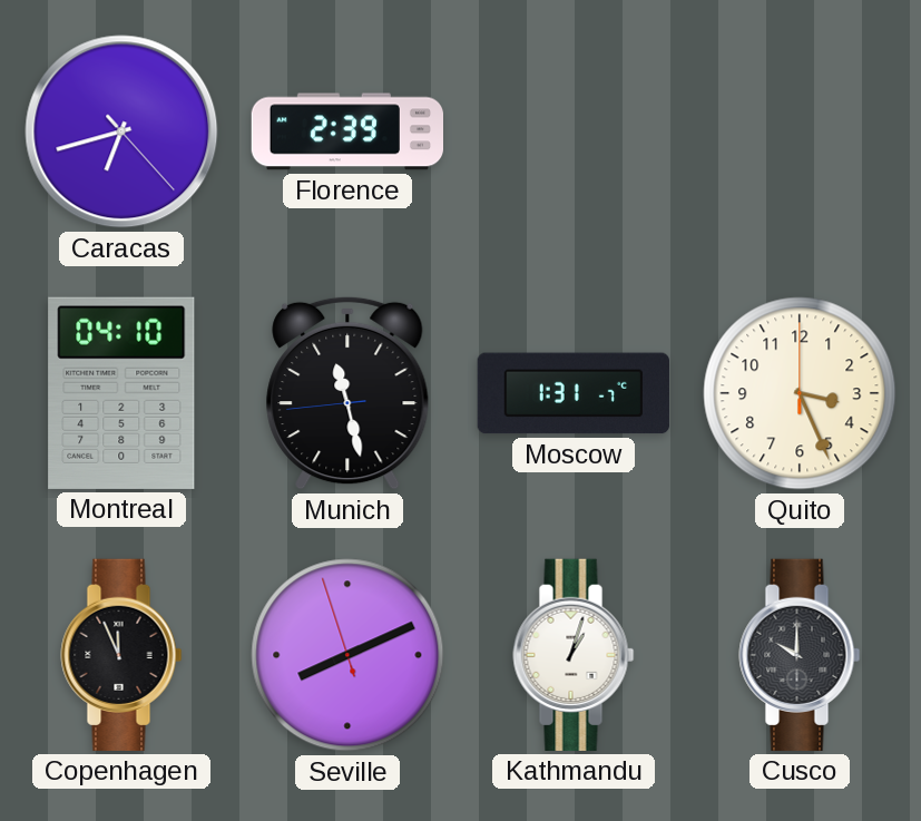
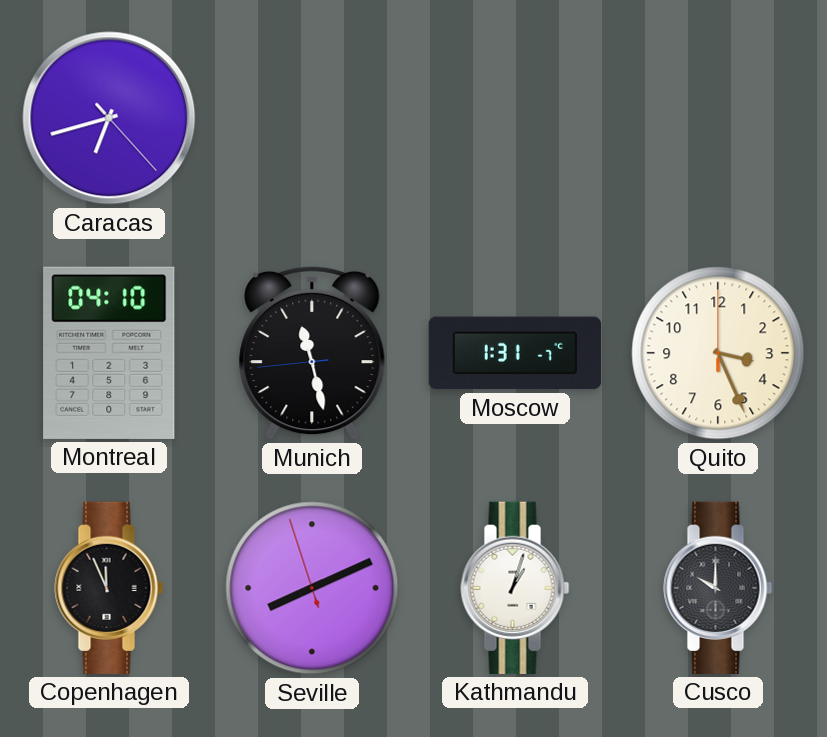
Florence: 2:39 -> none
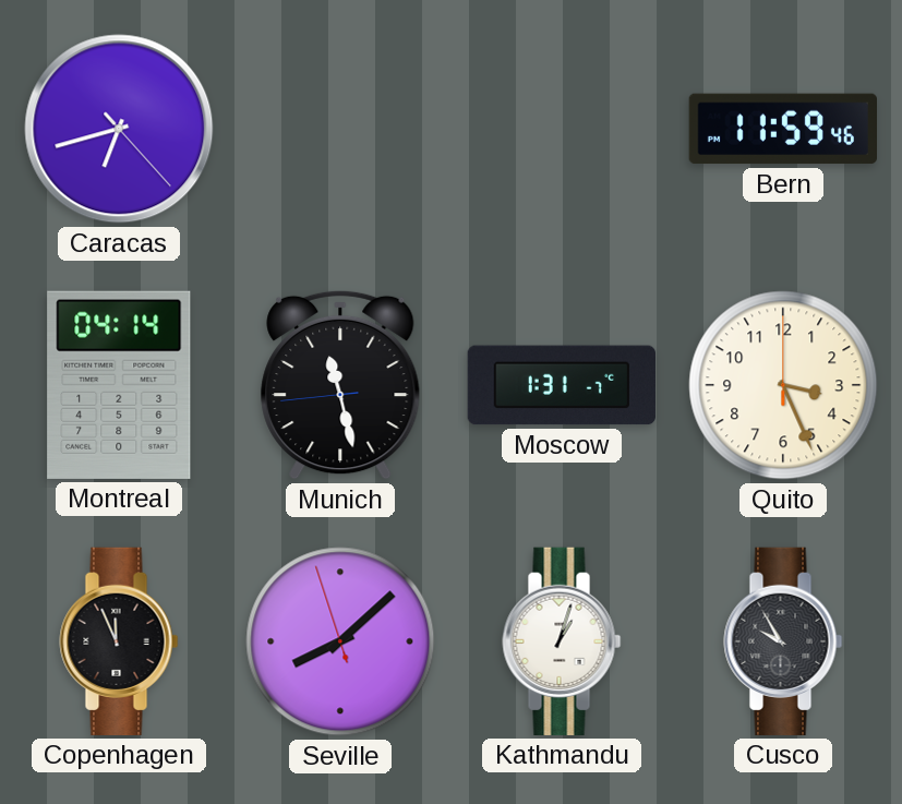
Bern: none -> 11:59
Montreal: 04:10 -> 04:14
Seville: 8:10 -> 8:07
Cusco: 10:00 -> 9:55
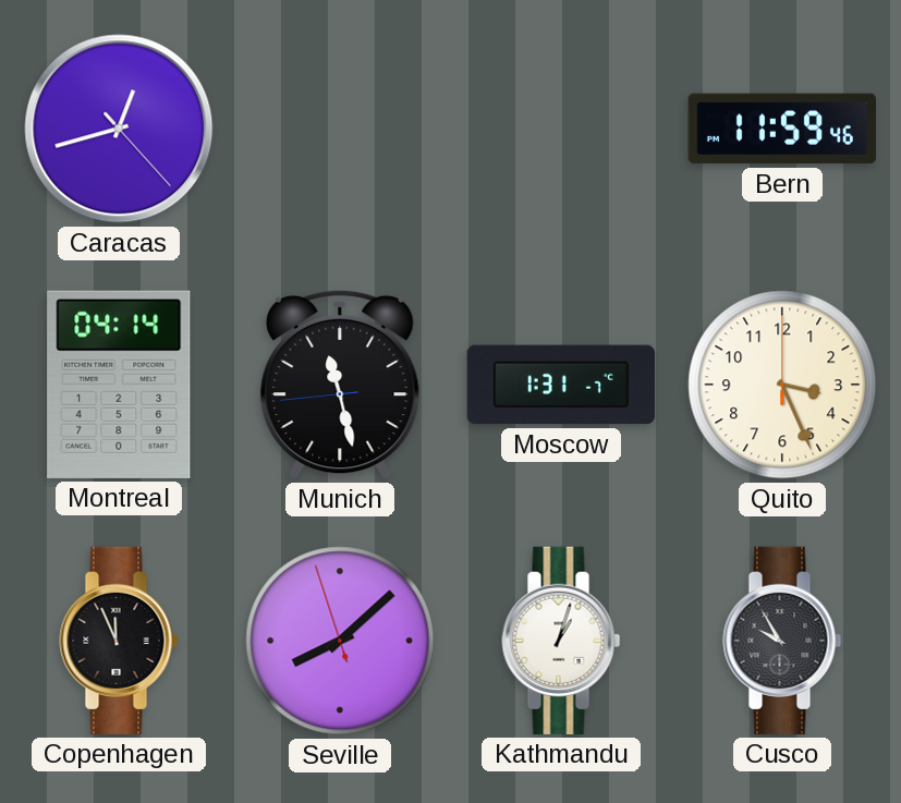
Caracas: 6:42 -> 12:42
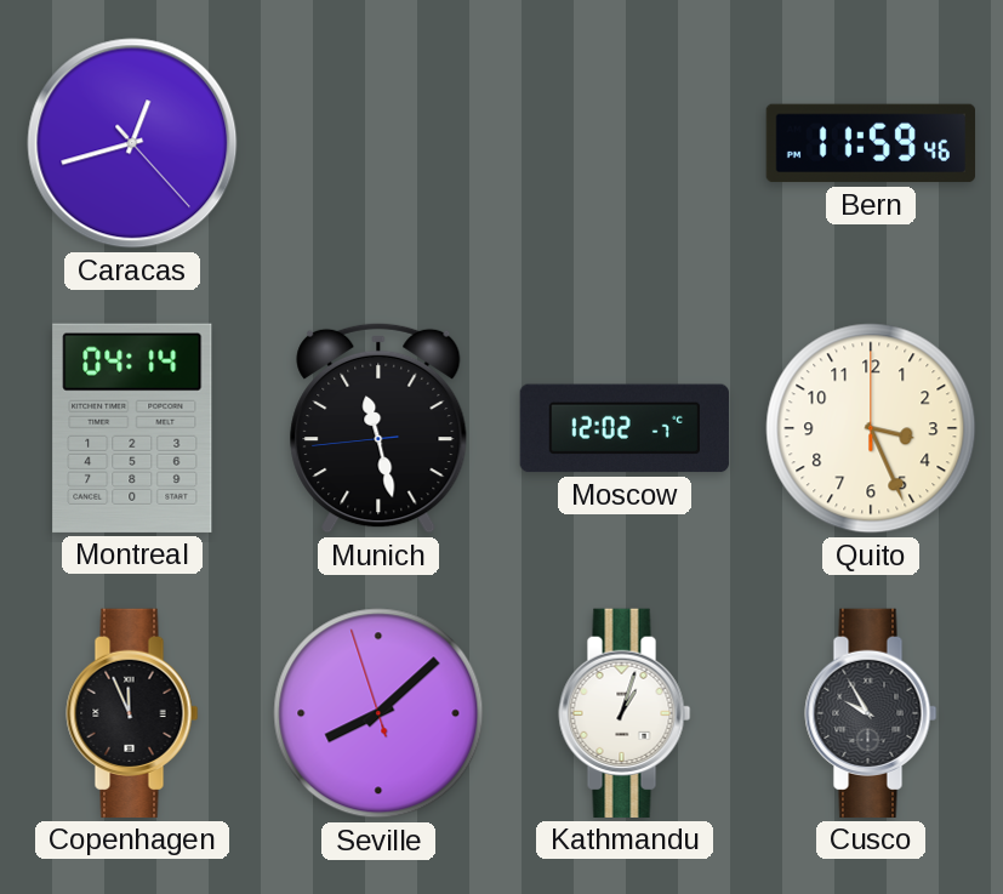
Moscow: 1:31 -> 12:02
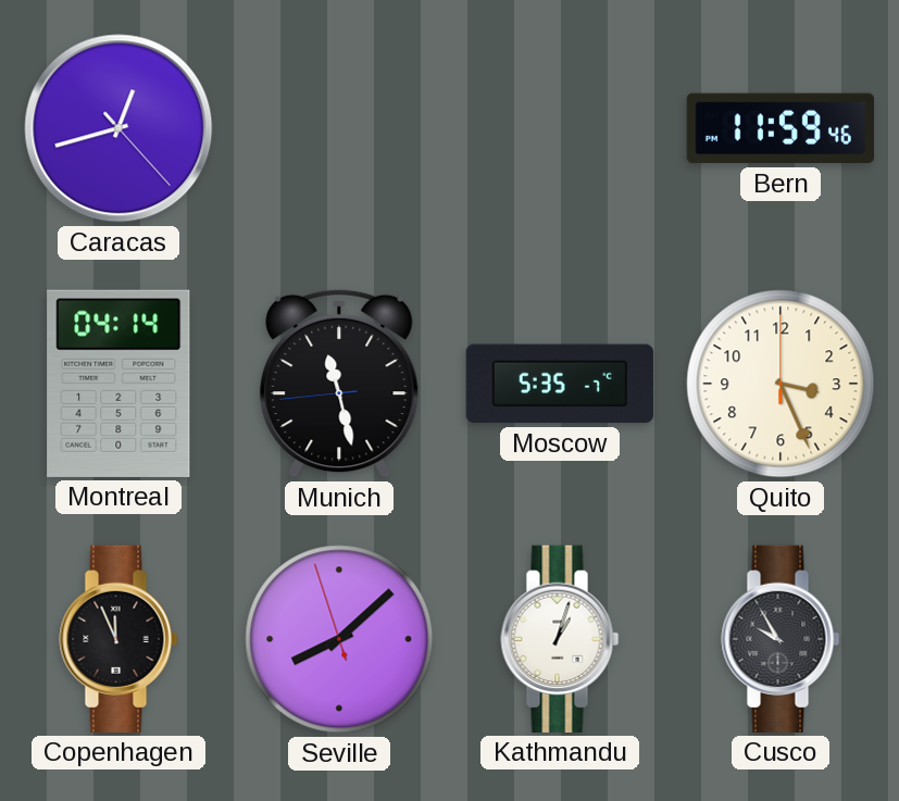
Moscow: 12:02 -> 5:35
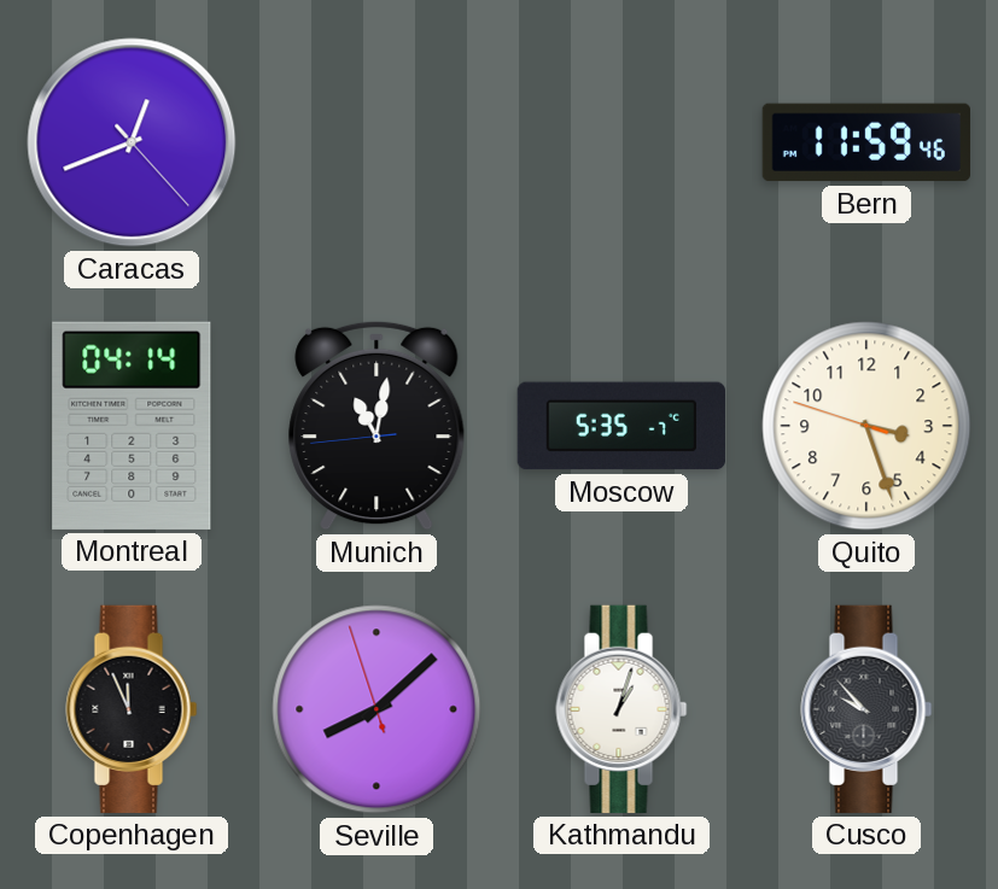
Caracas: 12:42 -> 12:41
Munich: 11:27 -> 11:01
Quito: 3:26:00 -> 3:26:48
Cusco: 9:55 -> 9:53
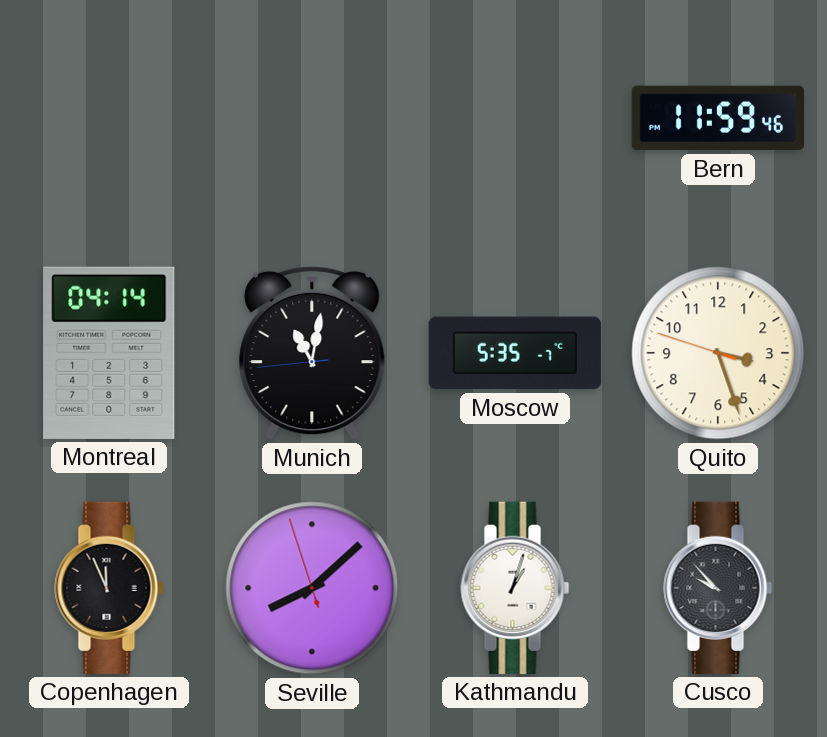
Caracas: 12:41 -> none
